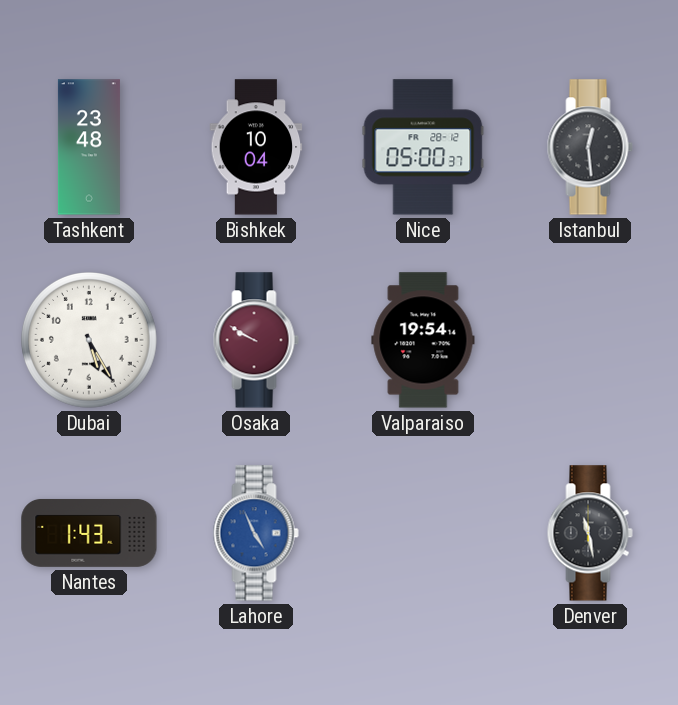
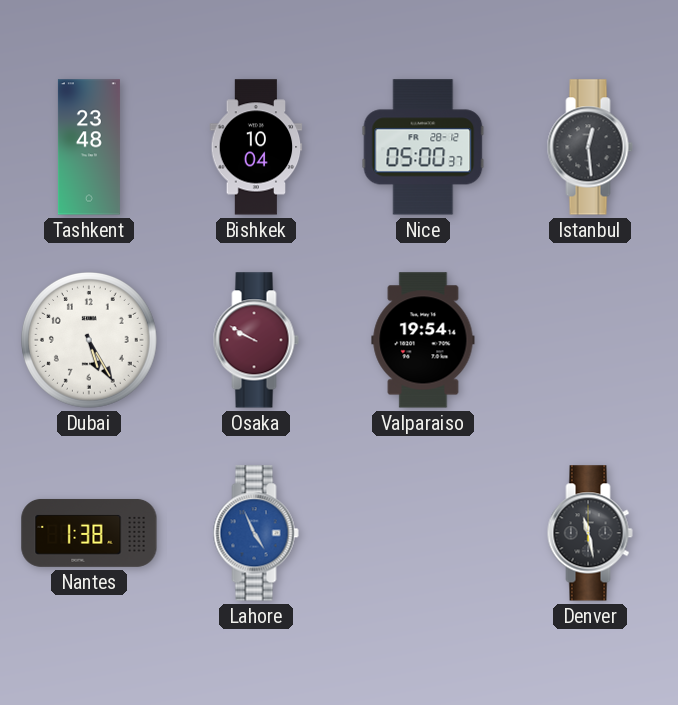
Nantes: 1:43 -> 1:38
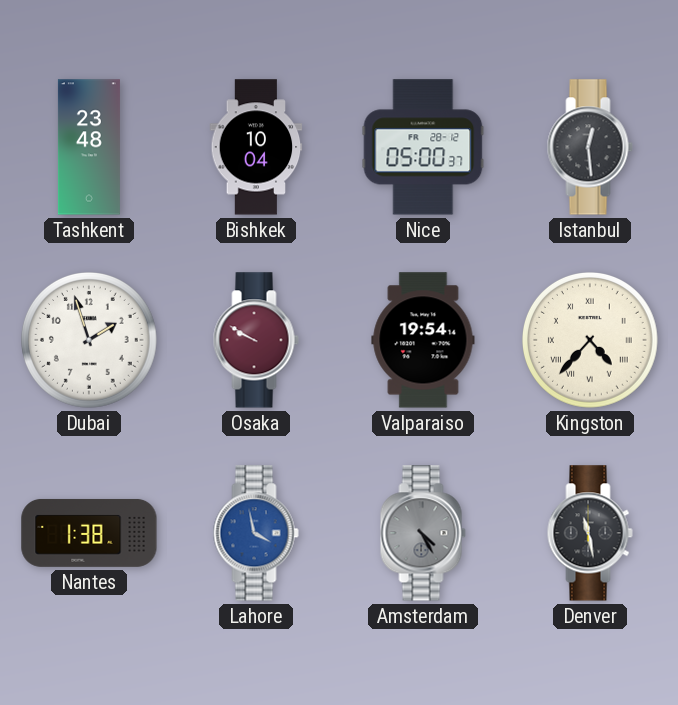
Dubai: 5:25 -> 1:57
Kingston: none -> 4:37
Lahore: 4:56 -> 3:58
Amsterdam: none -> 4:25
